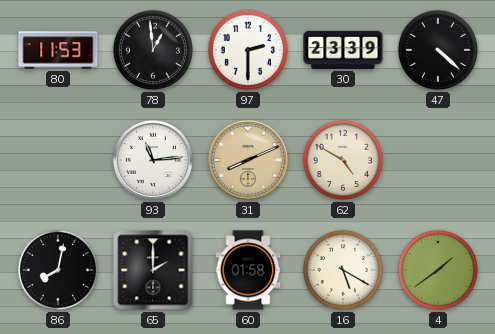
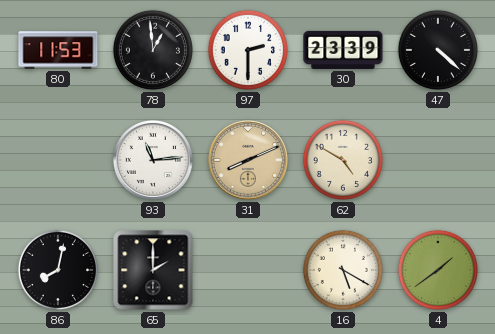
60: 01:58 -> none
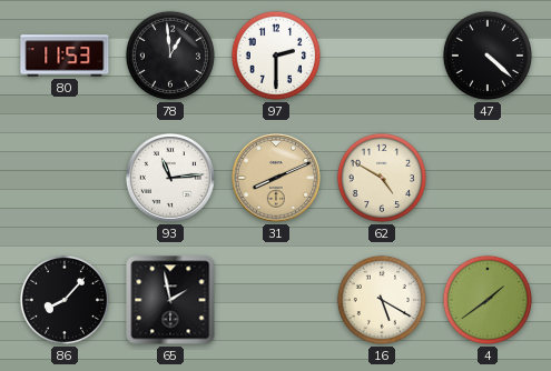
30: 23:39 -> none
86: 8:02 -> 8:07
65: 2:00 -> 1:58
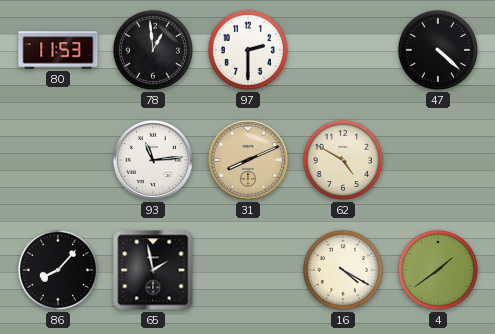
16: 5:20 -> 4:20
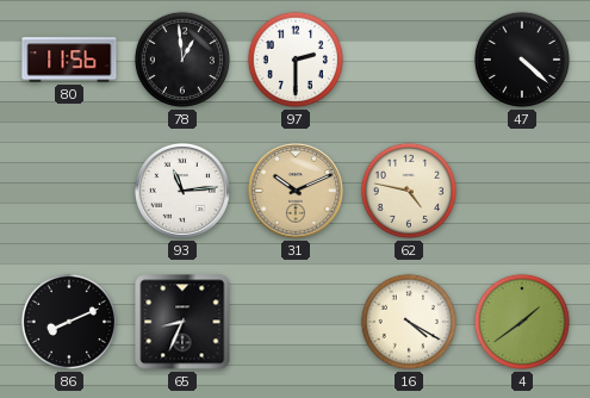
80: 11:53 -> 11:56
31: 8:11 -> 10:11
62: 4:50 -> 4:47
86: 8:07 -> 8:11
65: 1:58 -> 8:34
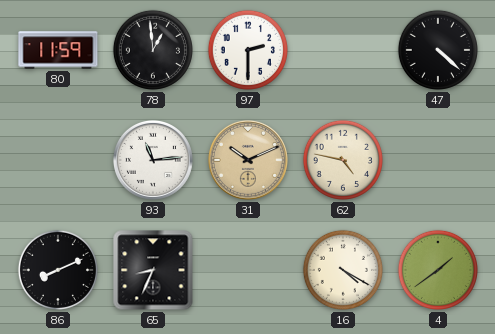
80: 11:56 -> 11:59
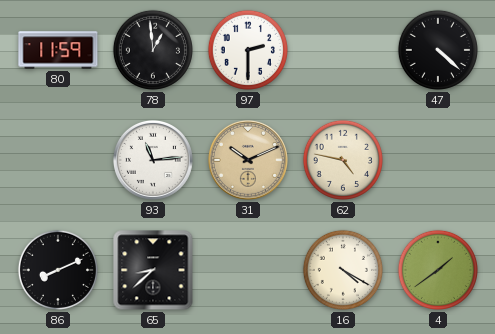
65: 8:34 -> 8:38
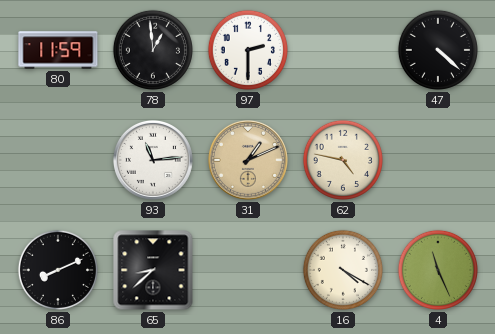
31: 10:11 -> 1:11
4: 1:39 -> 11:26
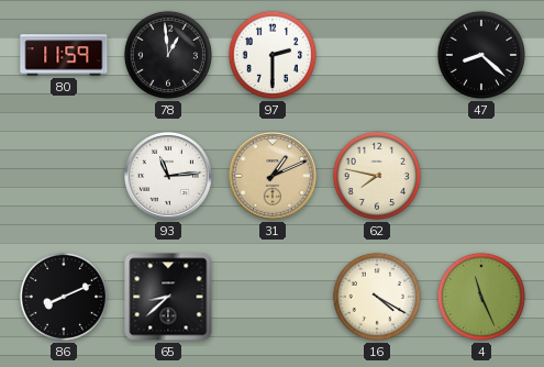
47: 4:22 -> 8:22
62: 4:47 -> 7:47
